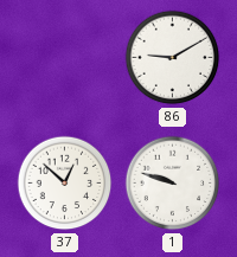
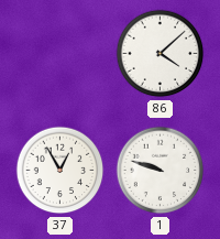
86: 9:10 -> 4:08
37: 12:52 -> 12:55
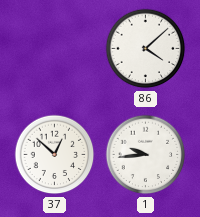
37: 12:55 -> 12:52
1: 9:48 -> 9:44
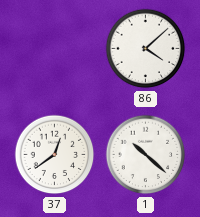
37: 12:52 -> 12:39
1: 9:44 -> 10:22
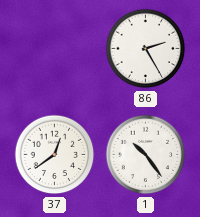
86: 4:08 -> 2:25
1: 10:22 -> 10:24
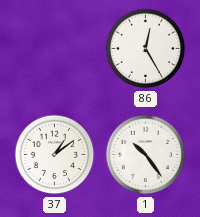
86: 2:25 -> 12:25
37: 12:39 -> 1:09
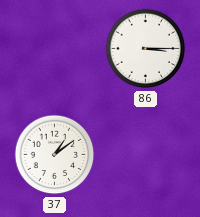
86: 12:25 -> 3:15
1: 10:24 -> none
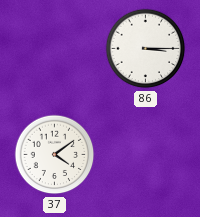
37: 1:09 -> 4:09
